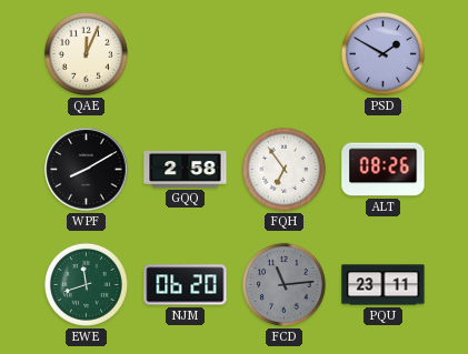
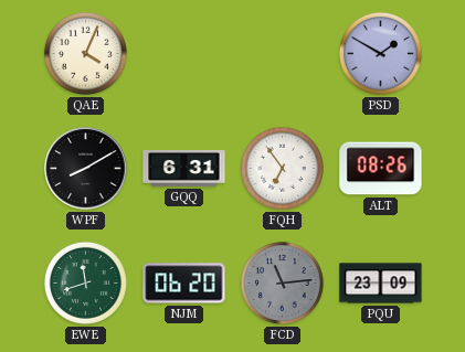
QAE: 12:04 -> 4:04
GQQ: 2:58 -> 6:31
PQU: 23:11 -> 23:09
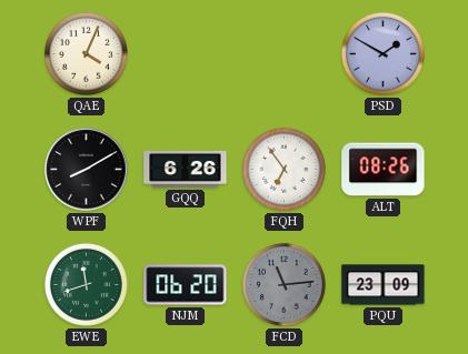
GQQ: 6:31 -> 6:26
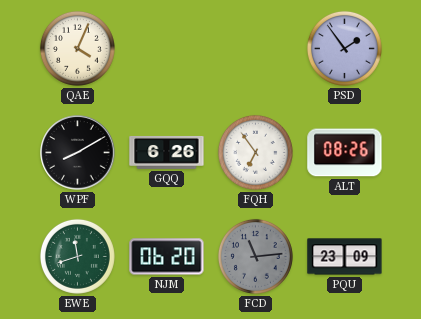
PSD: 1:50 -> 1:54
